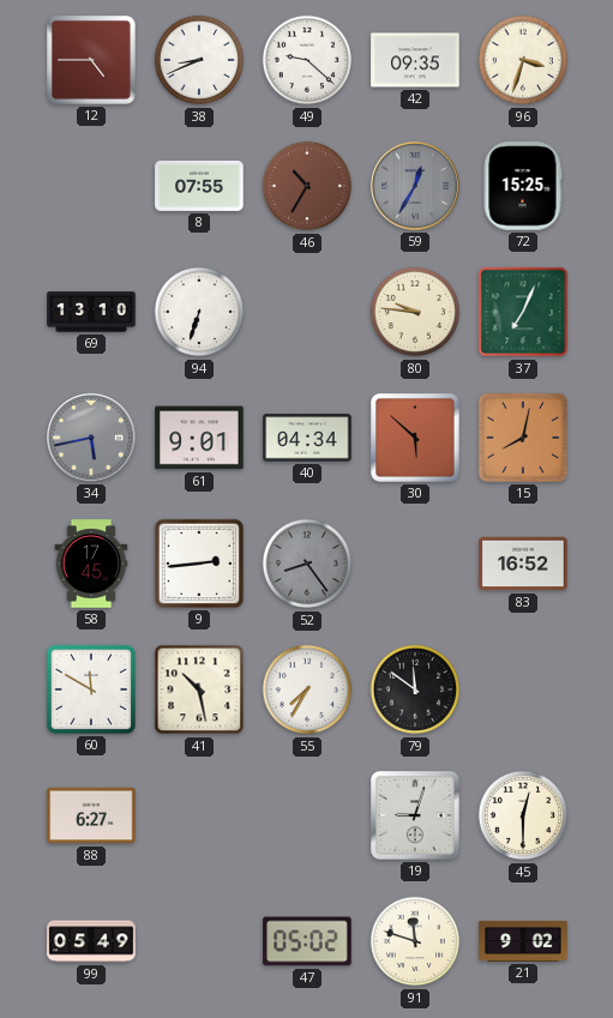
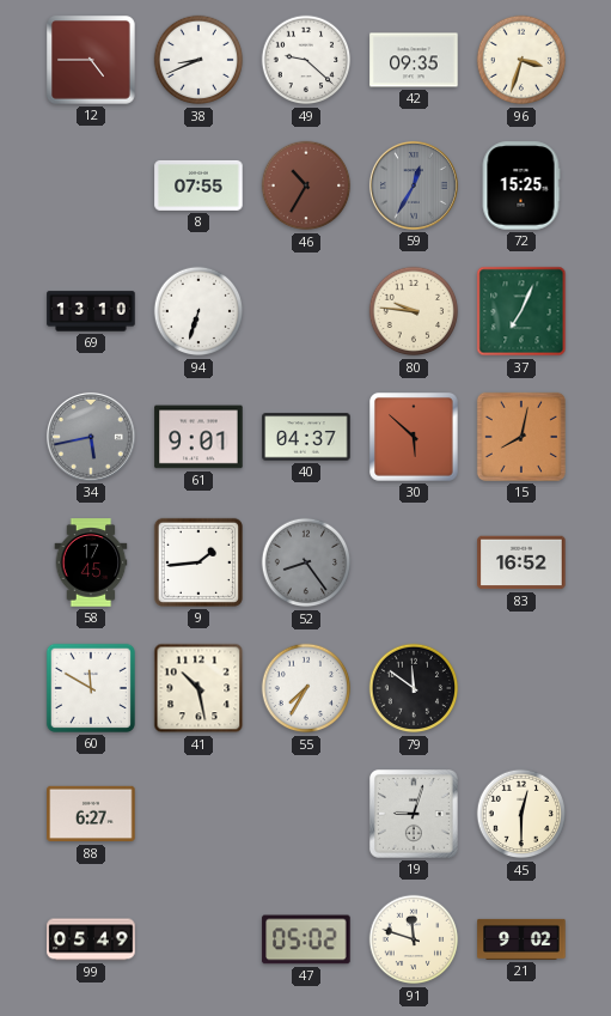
40: 04:34 -> 04:37
9: 2:44 -> 1:44
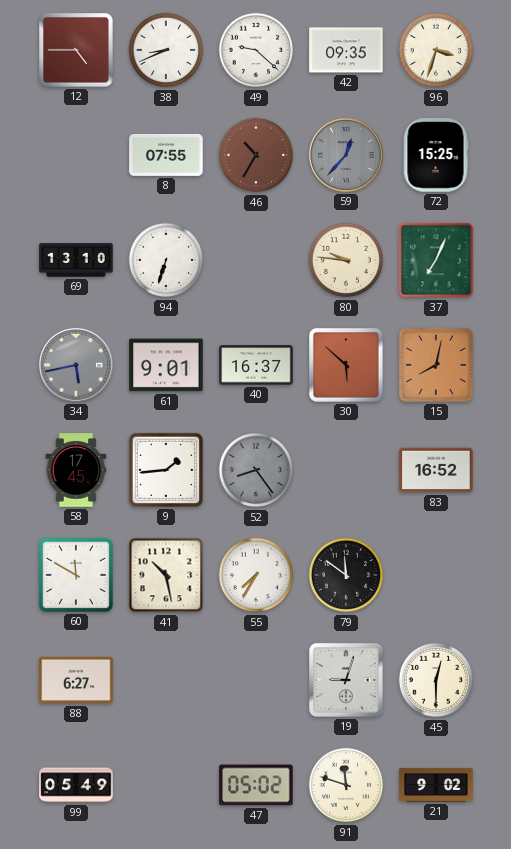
59: 12:35 -> 12:37
40: 04:37 -> 16:37
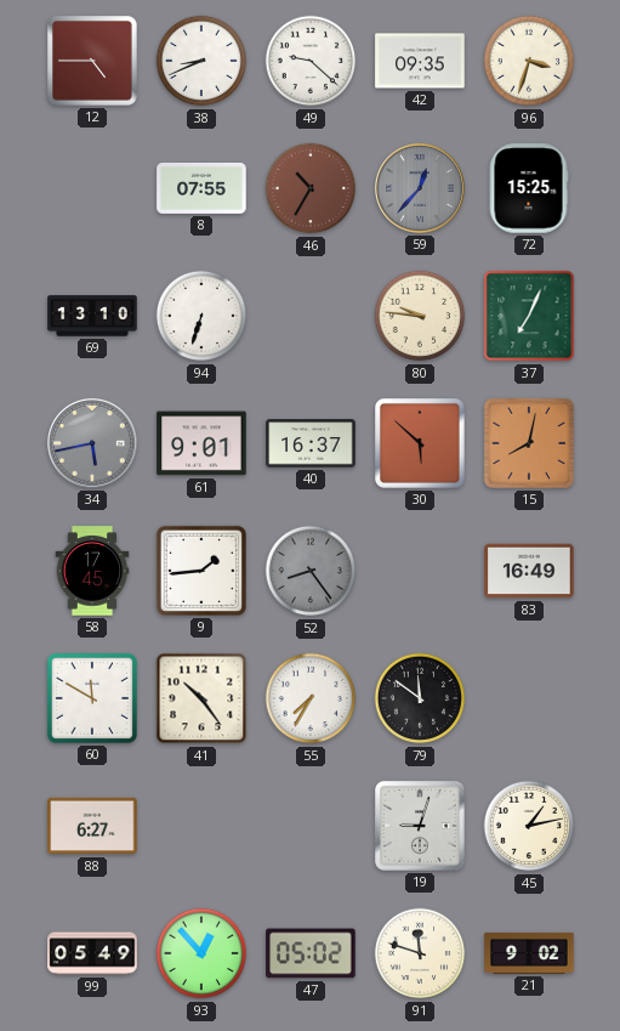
83: 16:52 -> 16:49
41: 10:28 -> 10:24
45: 12:30 -> 1:13
93: none -> 12:53
